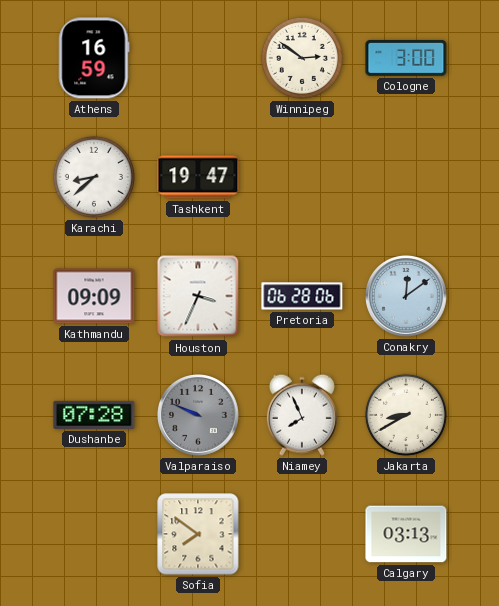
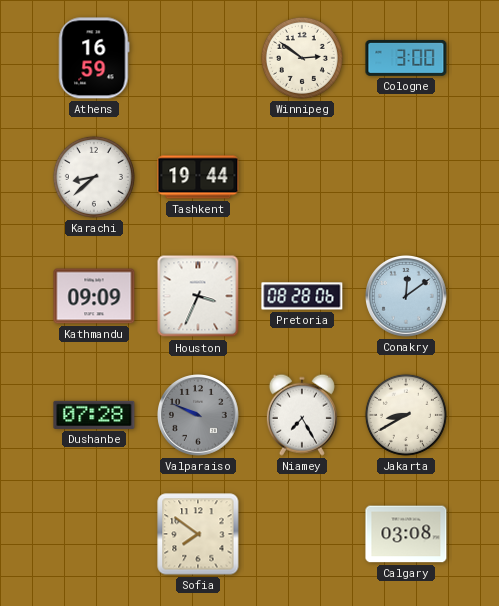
Tashkent: 19:47 -> 19:44
Pretoria: 06:28 -> 08:28
Niamey: 7:56 -> 7:25
Calgary: 03:13 -> 03:08
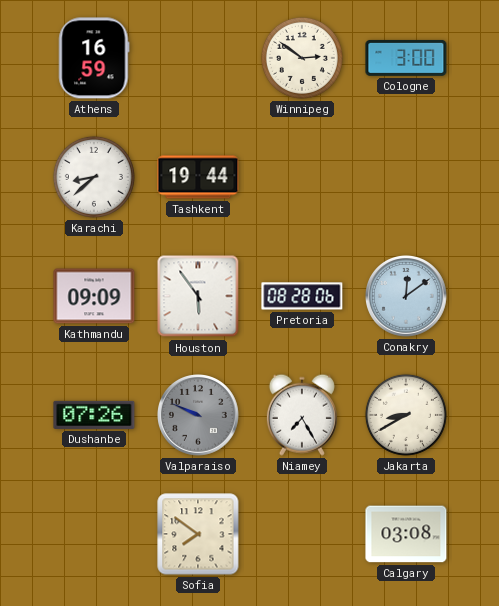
Houston: 3:34 -> 5:54
Dushanbe: 07:28 -> 07:26
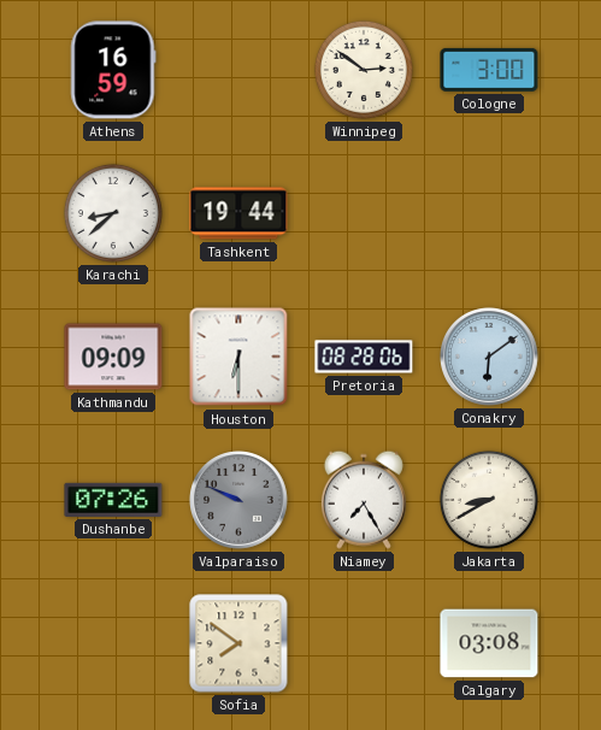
Houston: 5:54 -> 6:30
Conakry: 12:09 -> 6:09
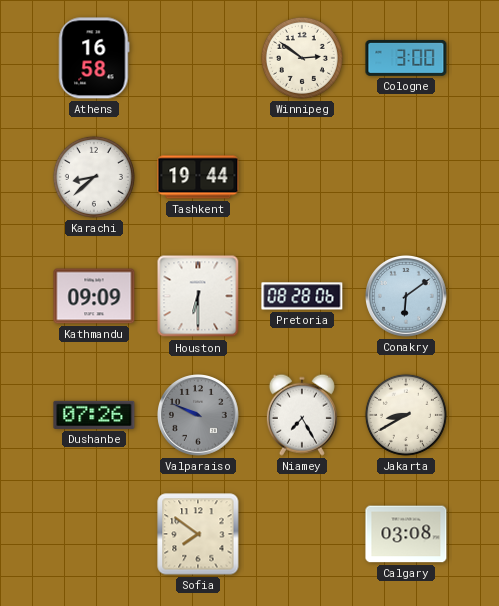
Athens: 16:59 -> 16:58
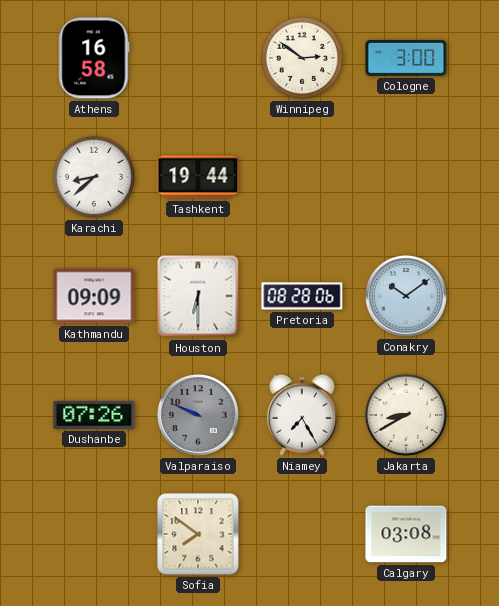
Conakry: 6:09 -> 10:09
